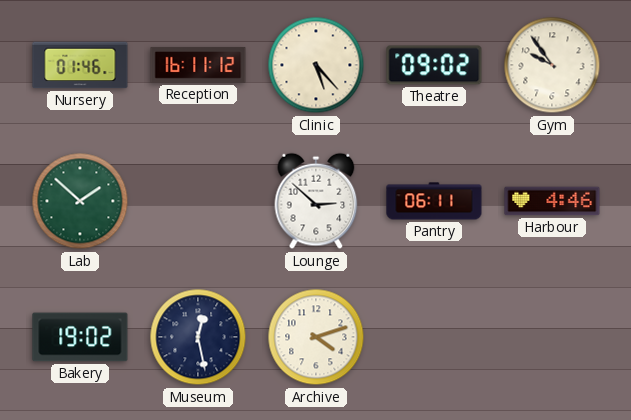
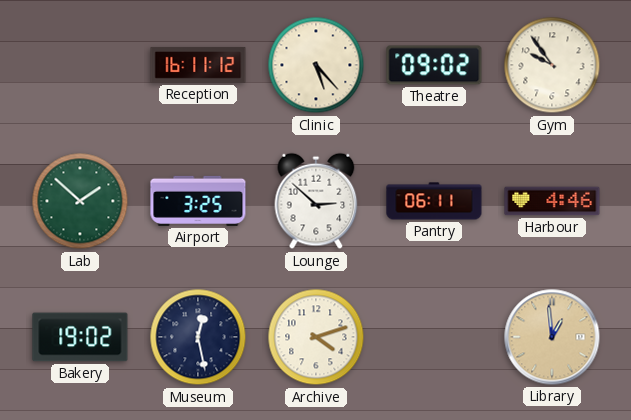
Nursery: 01:46 -> none
Airport: none -> 3:25
Library: none -> 12:59
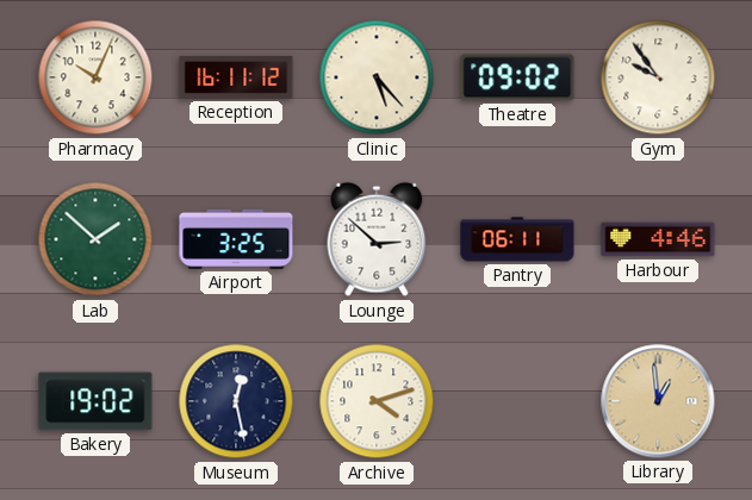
Pharmacy: none -> 10:04
